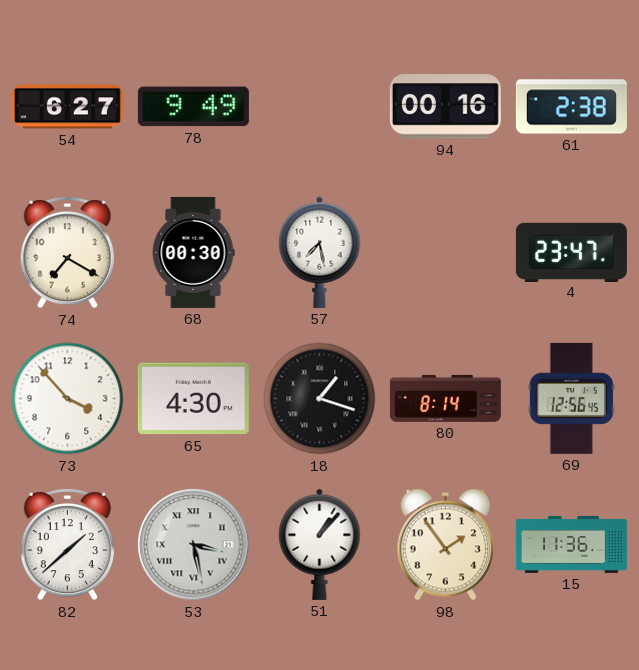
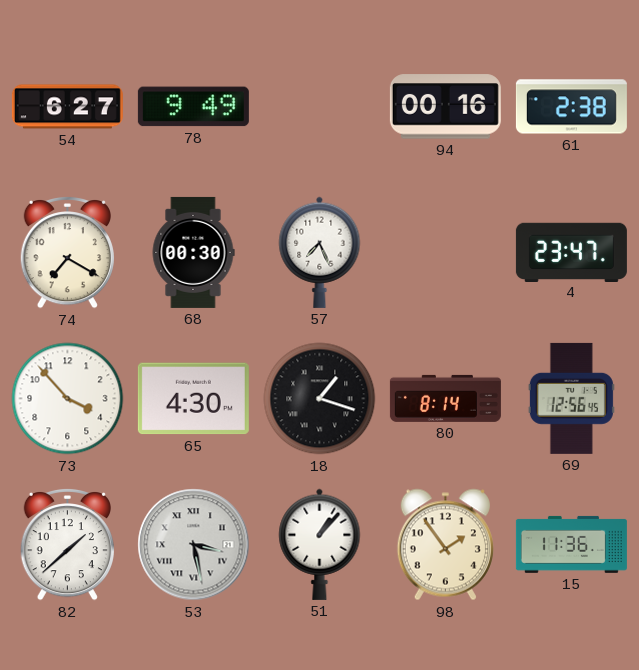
57: 7:28 -> 7:26
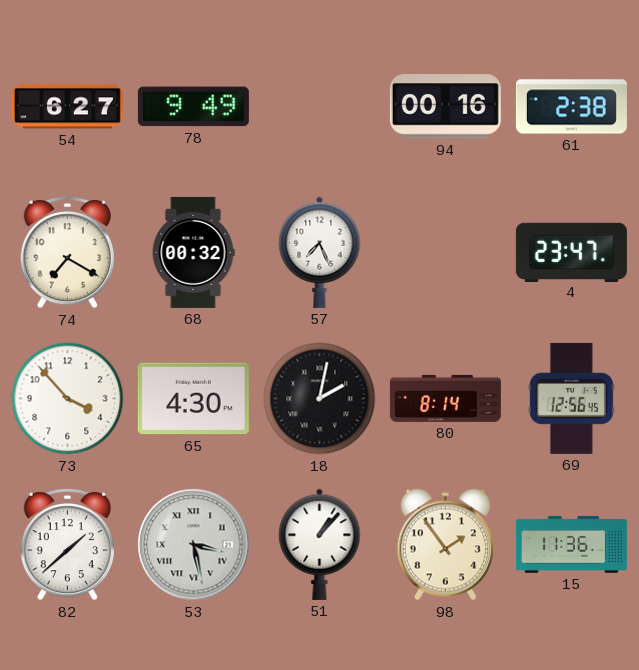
68: 00:30 -> 00:32
18: 1:18 -> 2:02
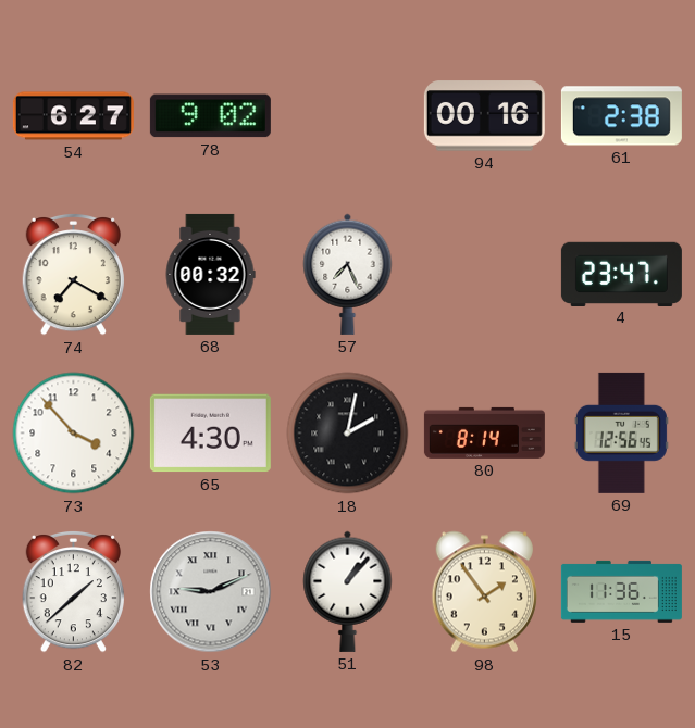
78: 9:49 -> 9:02
53: 3:28 -> 9:11
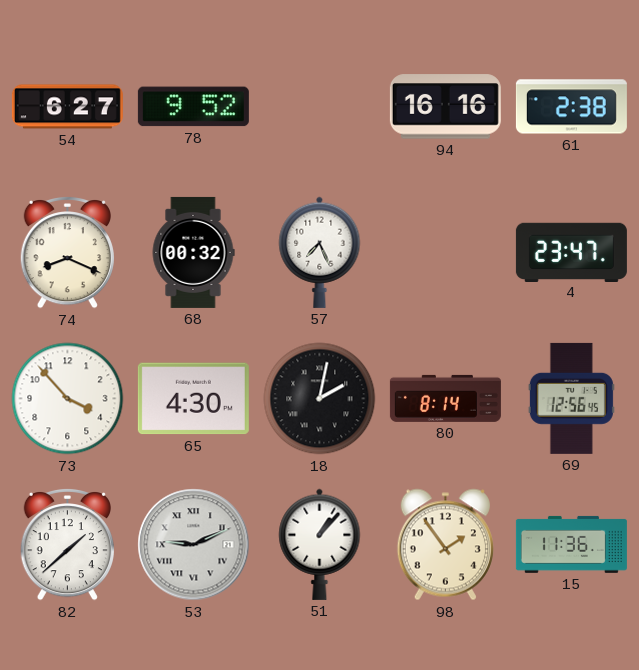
78: 9:02 -> 9:52
94: 00:16 -> 16:16
74: 7:20 -> 8:19
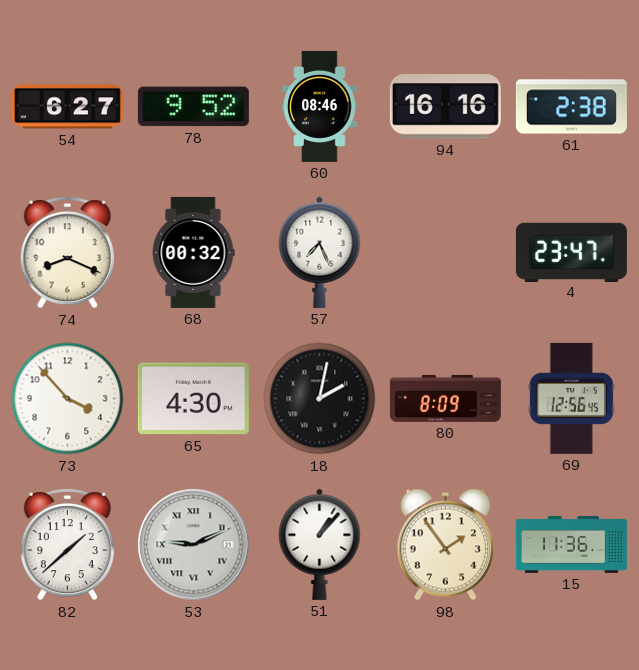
60: none -> 08:46
80: 8:14 -> 8:09
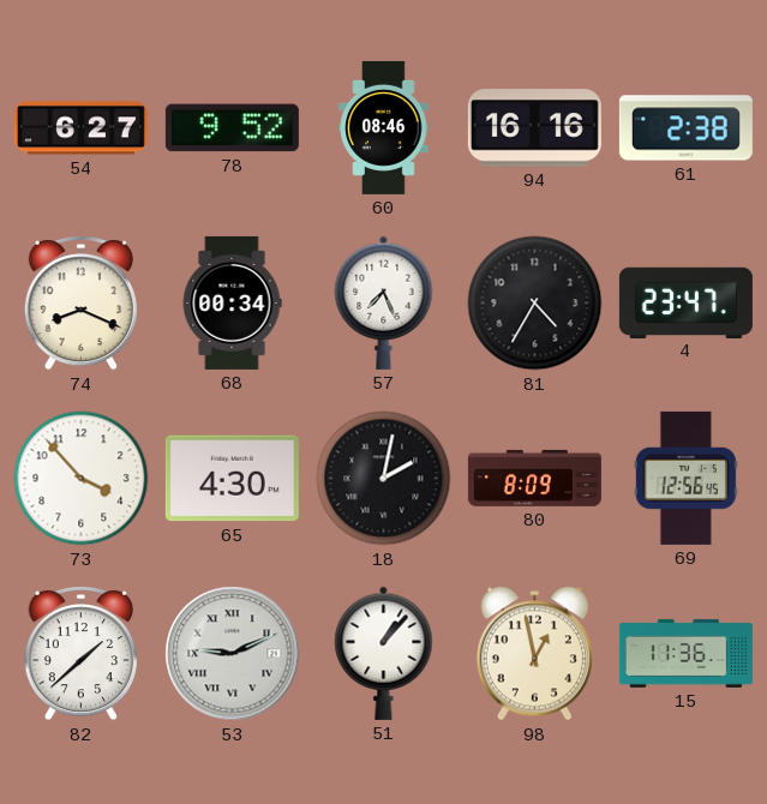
68: 00:32 -> 00:34
81: none -> 4:35
98: 1:54 -> 12:58
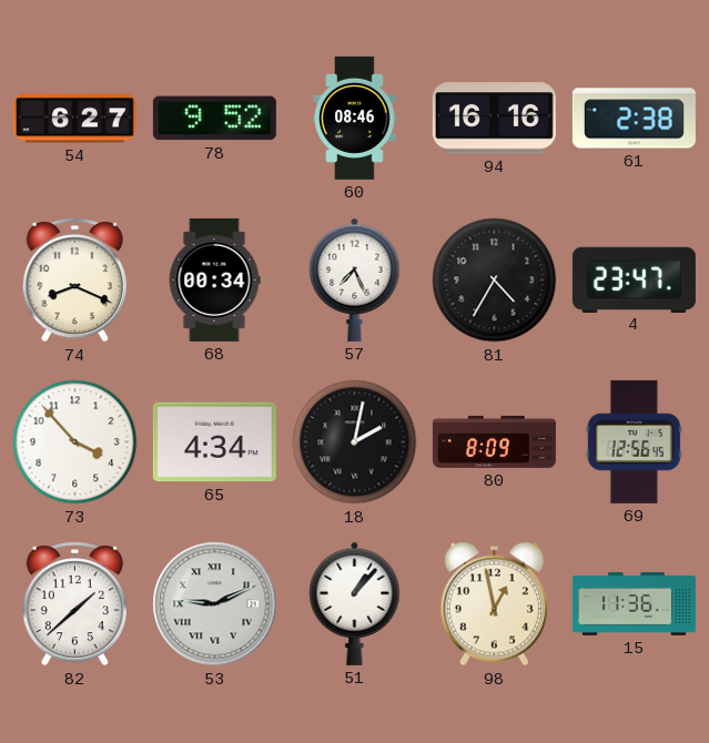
65: 4:30 -> 4:34
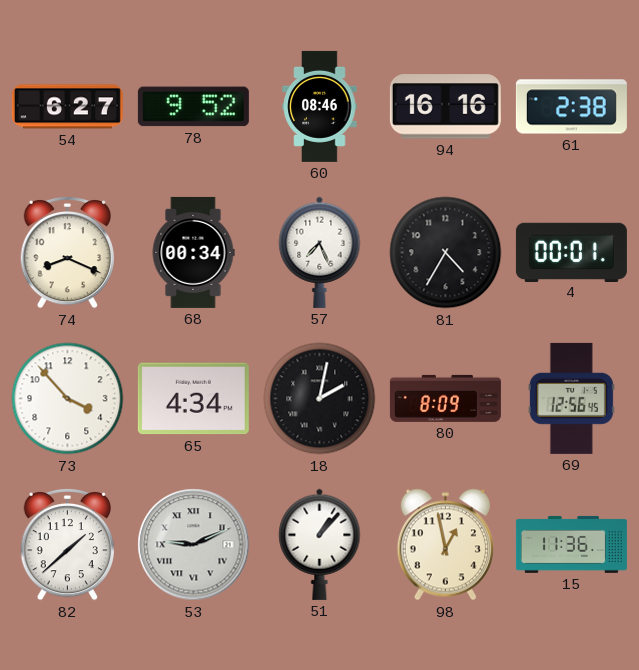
4: 23:47 -> 00:01
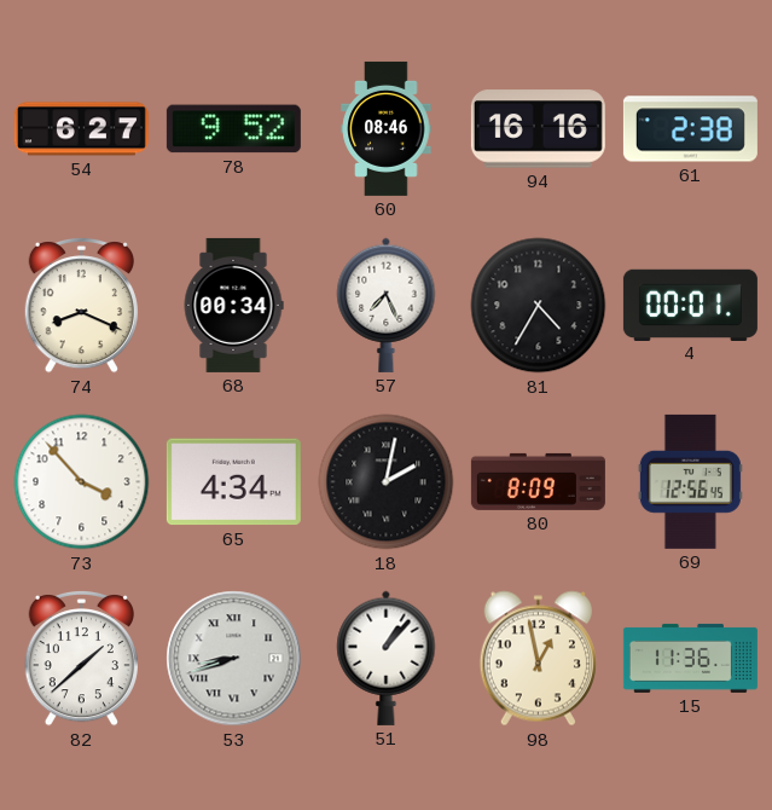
53: 9:11 -> 8:42
